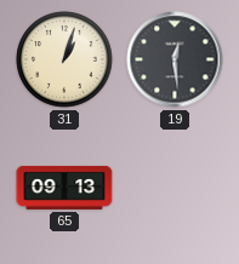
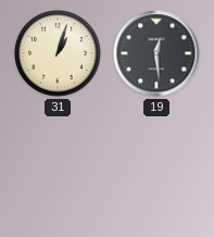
65: 09:13 -> none
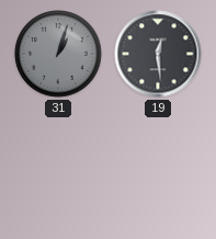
31 dial: cream -> grey
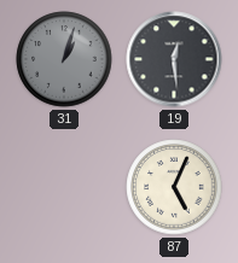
87: none -> 5:04
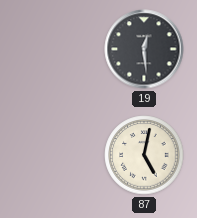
31: 1:03 -> none
87: 5:04 -> 5:02
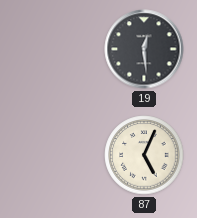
87: 5:02 -> 5:04
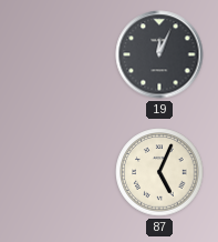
19: 12:29 -> 12:04
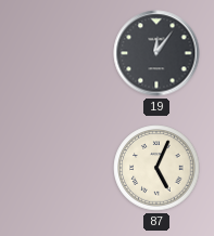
19: 12:04 -> 12:06
